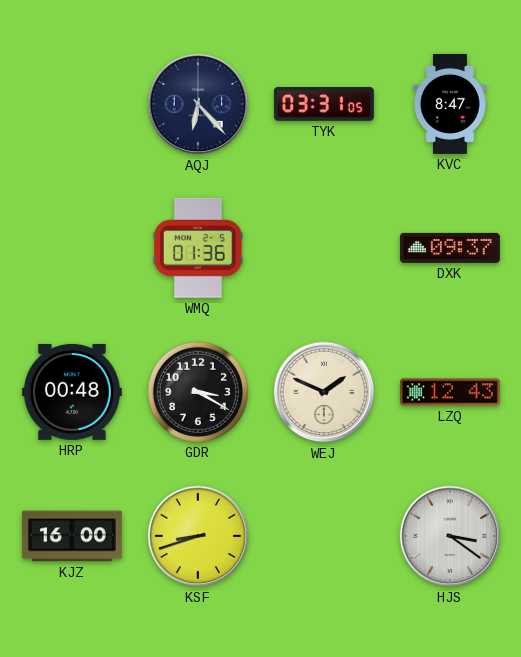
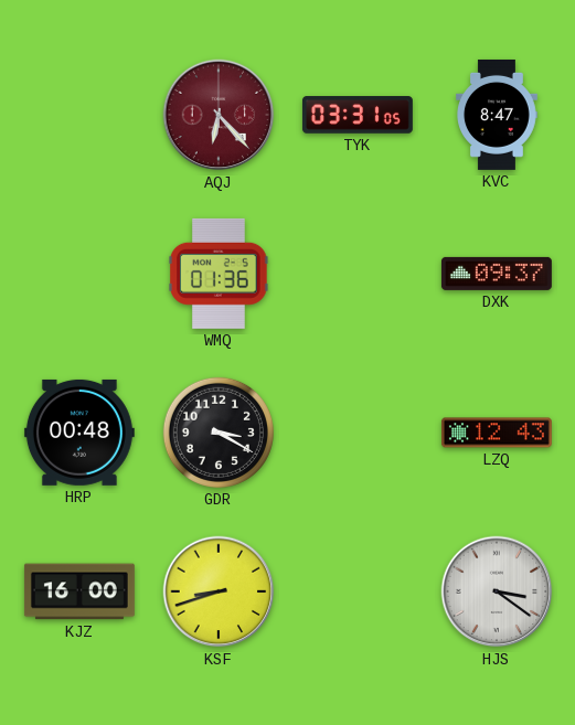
AQJ dial: navy -> burgundy
WEJ: 1:49 -> none
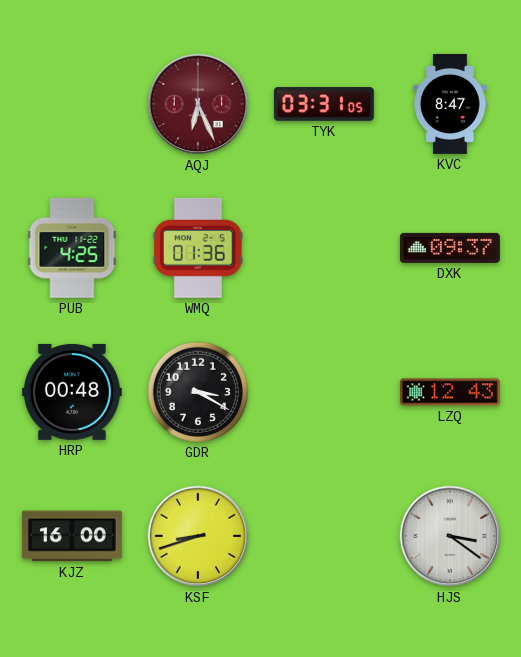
AQJ: 6:23 -> 6:26
PUB: none -> 4:25
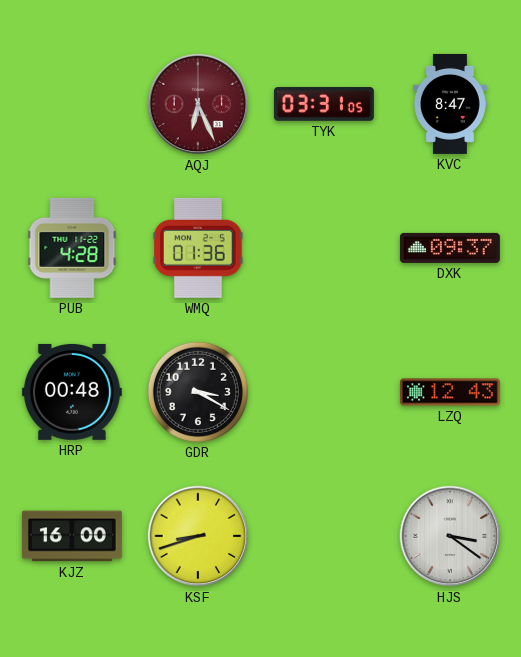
PUB: 4:25 -> 4:28
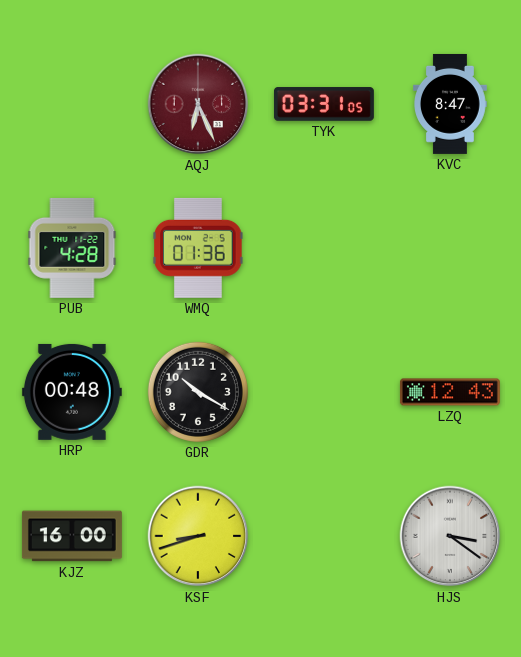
DXK: 09:37 -> none
GDR: 3:20 -> 10:20
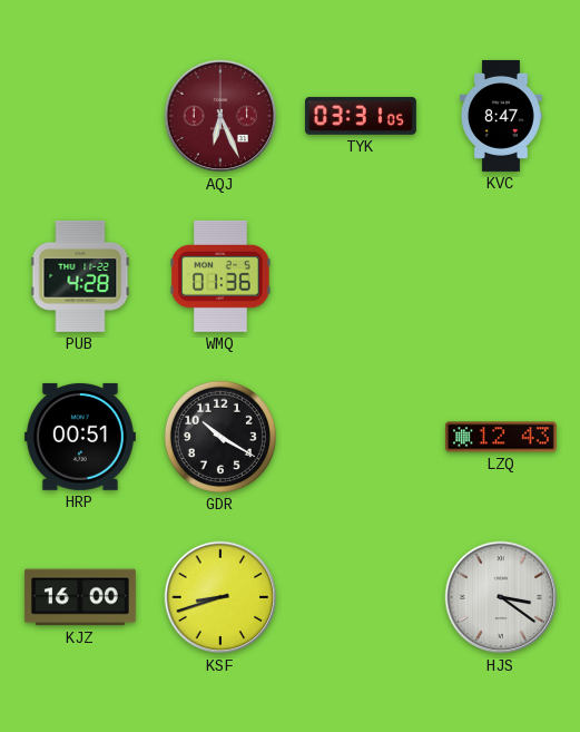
HRP: 00:48 -> 00:51
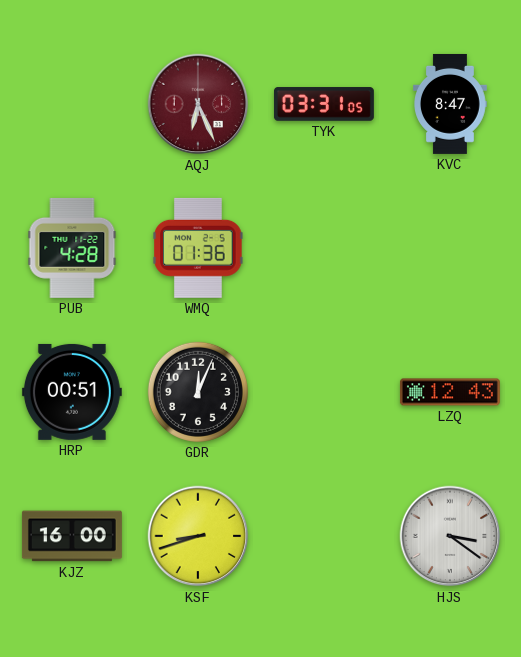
GDR: 10:20 -> 12:04
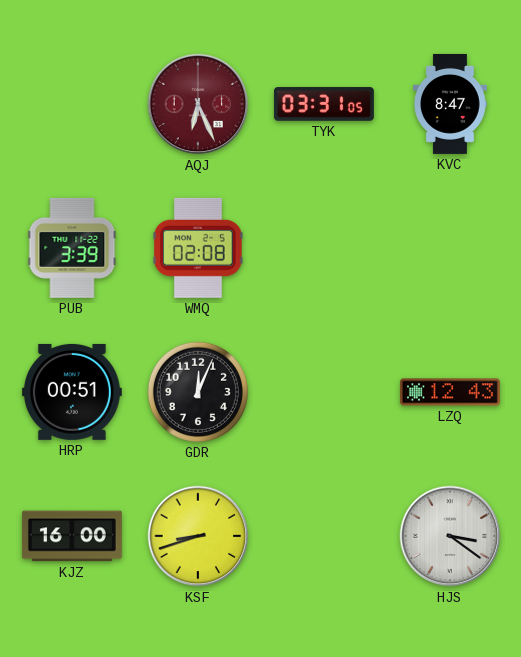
PUB: 4:28 -> 3:39
WMQ: 01:36 -> 02:08
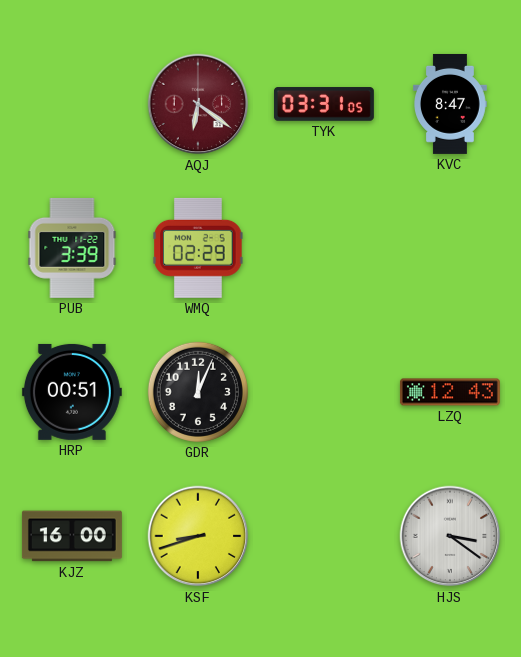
AQJ: 6:26 -> 6:21
WMQ: 02:08 -> 02:29
